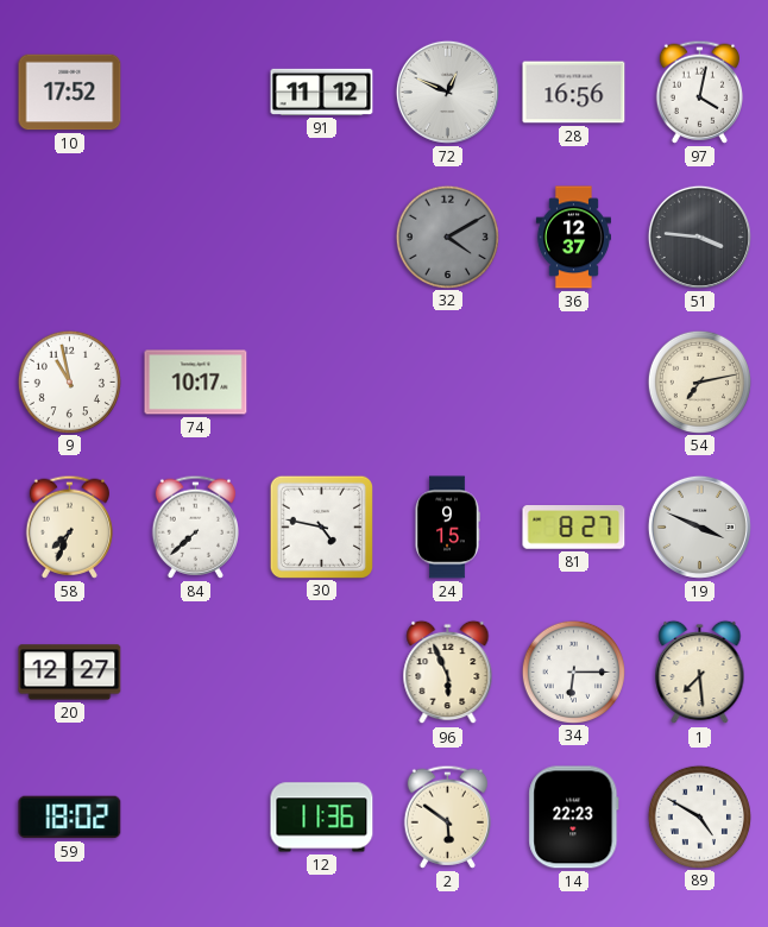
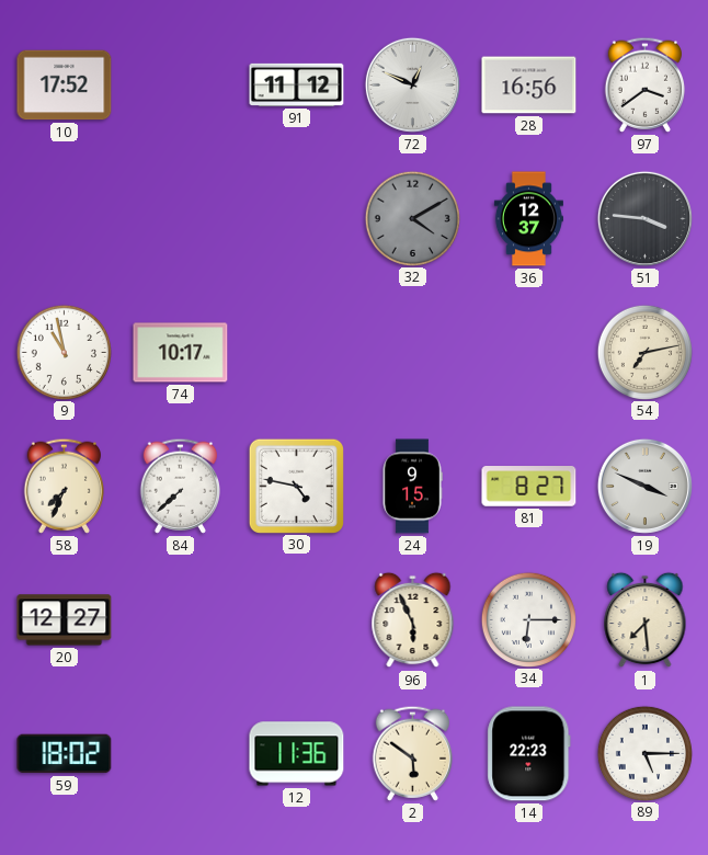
97: 4:02 -> 3:39
89: 4:50 -> 5:15
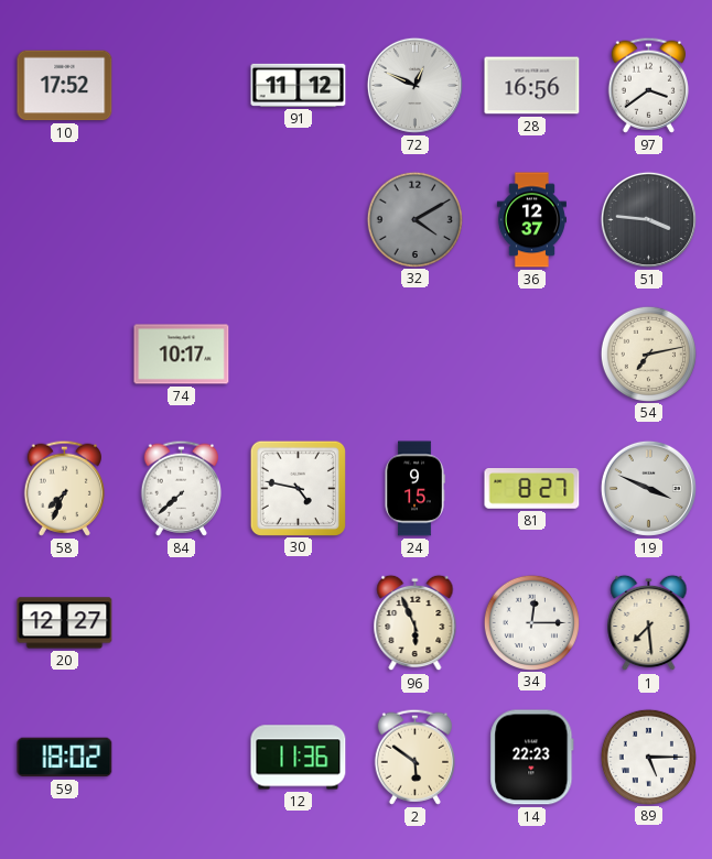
9: 10:58 -> none
34: 6:15 -> 12:15
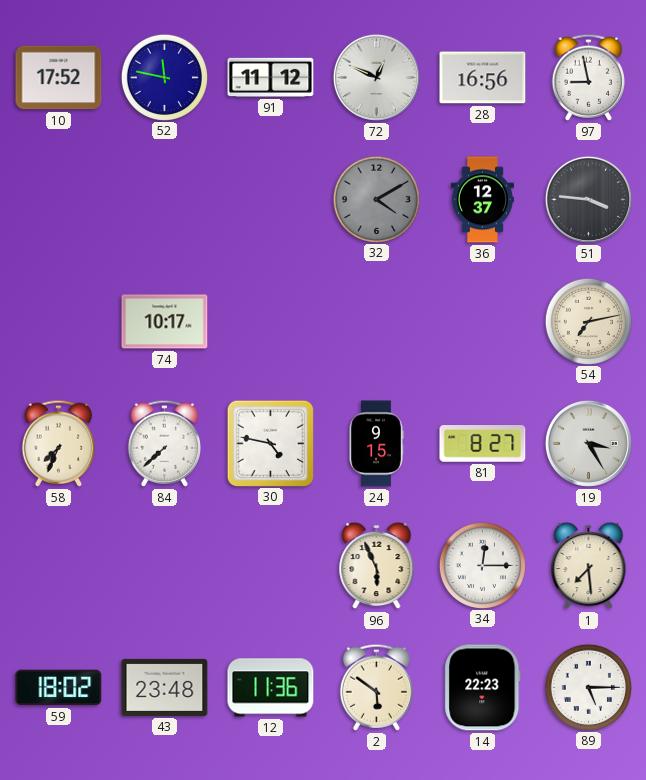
52: none -> 11:47
97: 3:39 -> 8:58
19: 3:49 -> 3:25
20: 12:27 -> none
43: none -> 23:48
